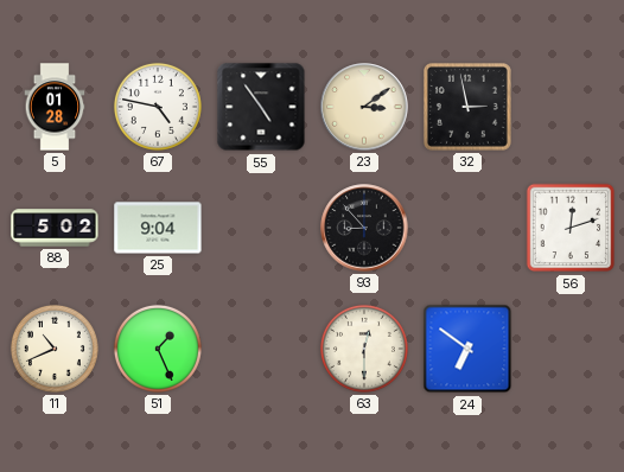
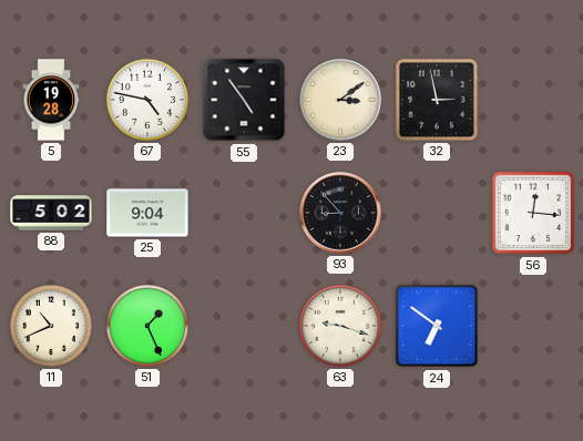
5: 01:28 -> 19:28
56: 12:12 -> 12:16
63: 12:30 -> 9:18
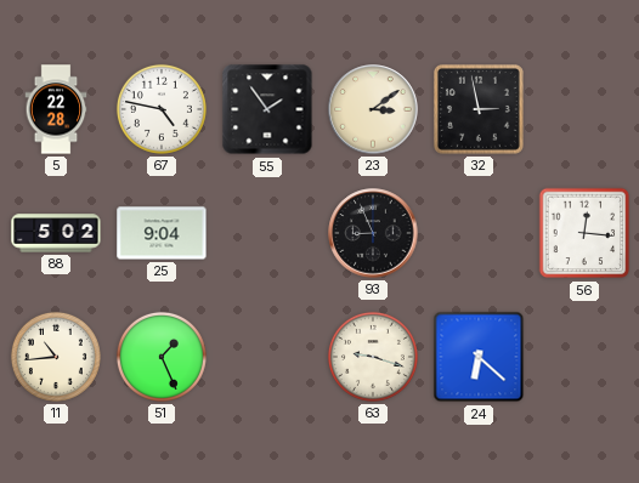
5: 19:28 -> 22:28
55: 4:54 -> 1:54
93: 8:53 -> 8:56
11: 10:41 -> 10:44
24: 6:51 -> 6:22
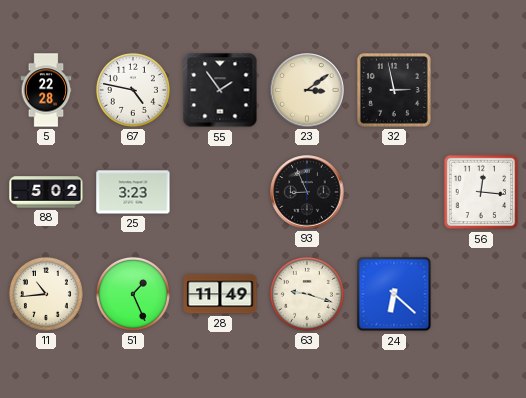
25: 9:04 -> 3:23
28: none -> 11:49
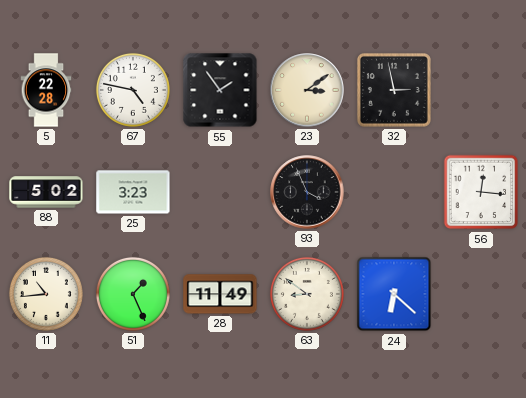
93: 8:56 -> 3:56
63: 9:18 -> 8:51
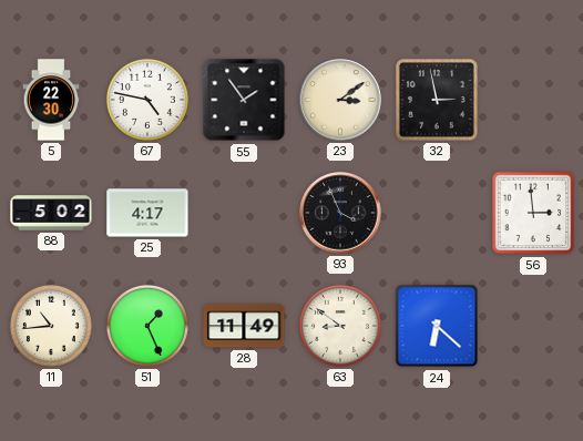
5: 22:28 -> 22:30
25: 3:23 -> 4:17
56: 12:16 -> 2:59
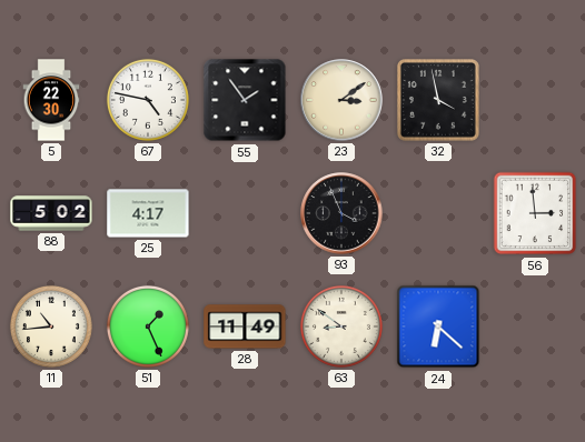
32: 2:58 -> 3:58
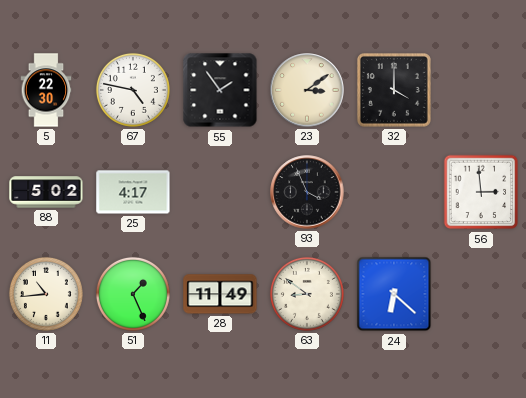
32: 3:58 -> 4:00
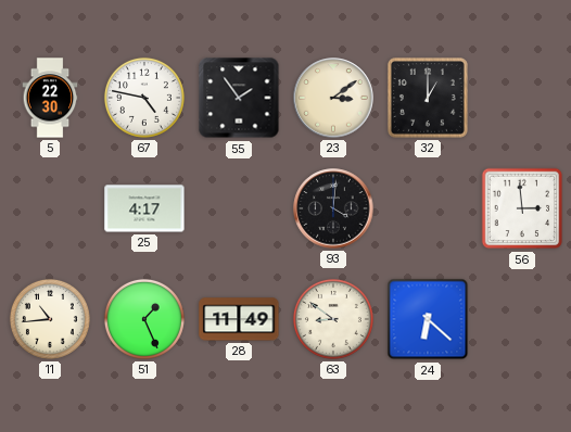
32: 4:00 -> 1:00
88: 5:02 -> none
93: 3:56 -> 4:01
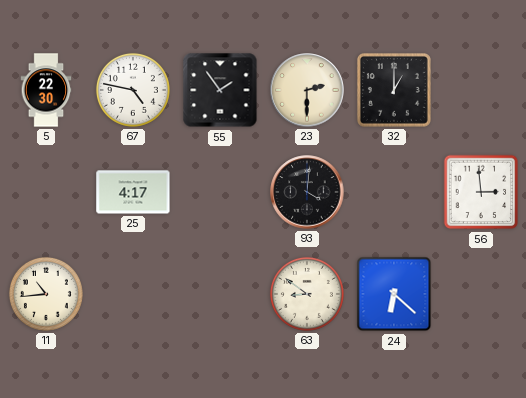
23: 3:09 -> 2:30
51: 1:26 -> none
28: 11:49 -> none
